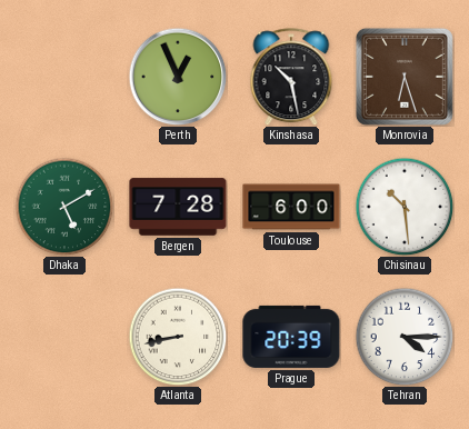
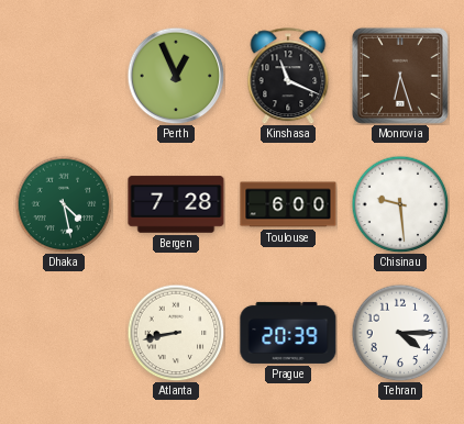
Kinshasa: 10:28 -> 11:19
Dhaka: 5:10 -> 4:28
Chisinau: 10:29 -> 9:29
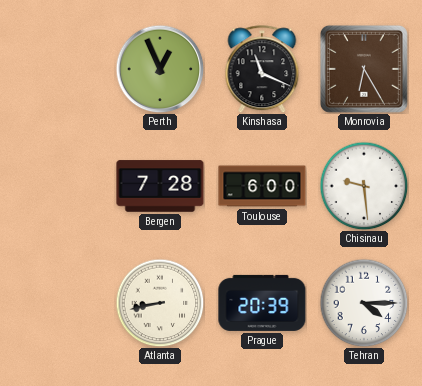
Monrovia: 6:27 -> 6:25
Dhaka: 4:28 -> none
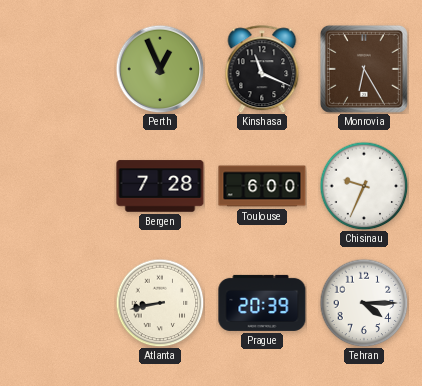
Chisinau: 9:29 -> 9:34
